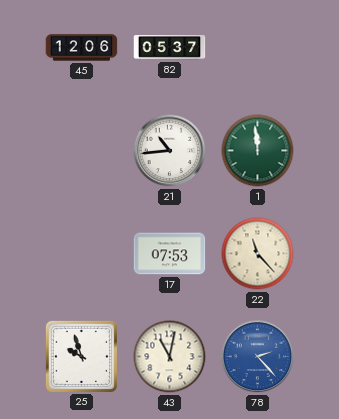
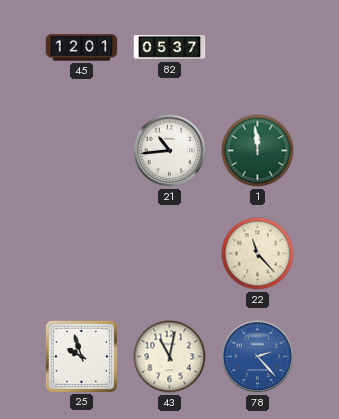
45: 12:06 -> 12:01
17: 07:53 -> none
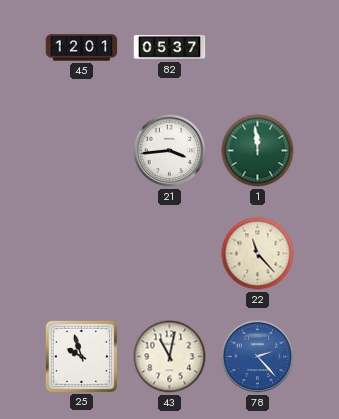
21: 10:44 -> 3:44
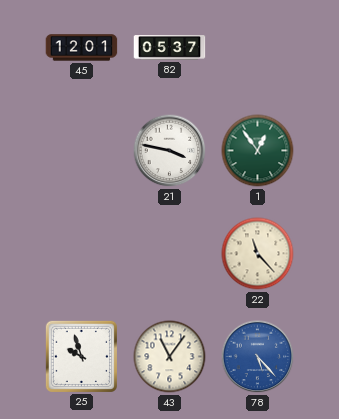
21: 3:44 -> 3:47
1: 11:59 -> 12:54
43: 11:02 -> 11:06
78: 2:23 -> 5:23
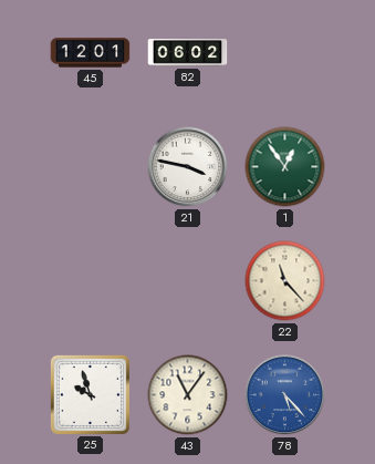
82: 05:37 -> 06:02
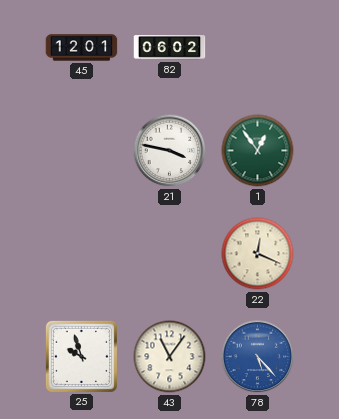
22: 11:23 -> 12:19
